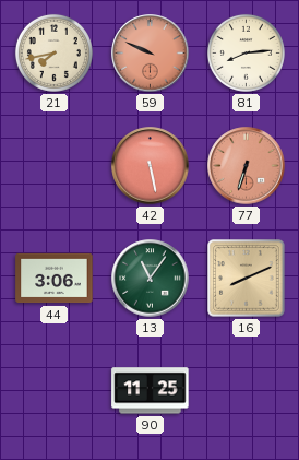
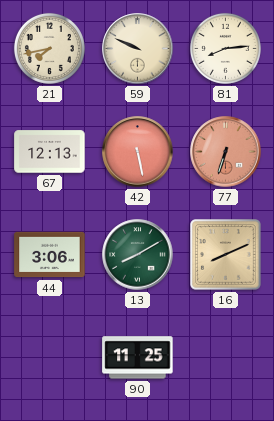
59 dial: salmon -> cream
67: none -> 12:13
13: 11:06 -> 8:10
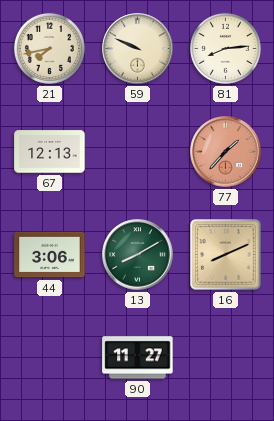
42: 5:28 -> none
77: 6:33 -> 1:37
90: 11:25 -> 11:27
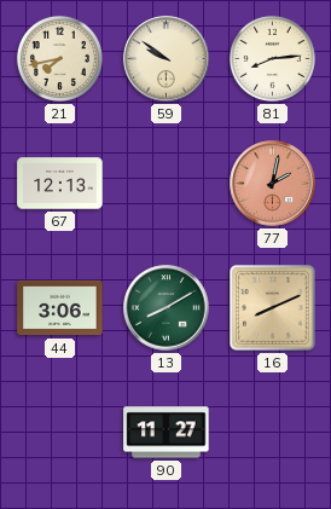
59: 9:49 -> 9:51
77: 1:37 -> 2:02
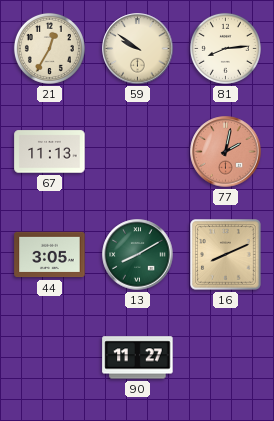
21: 7:43 -> 12:35
67: 12:13 -> 11:13
44: 3:06 -> 3:05
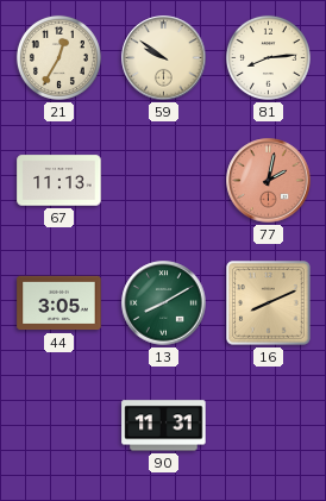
90: 11:27 -> 11:31
